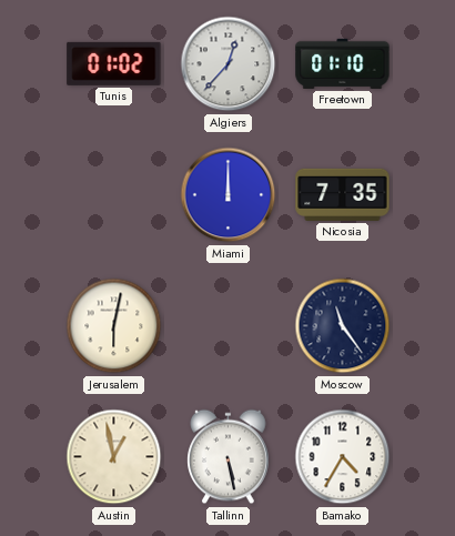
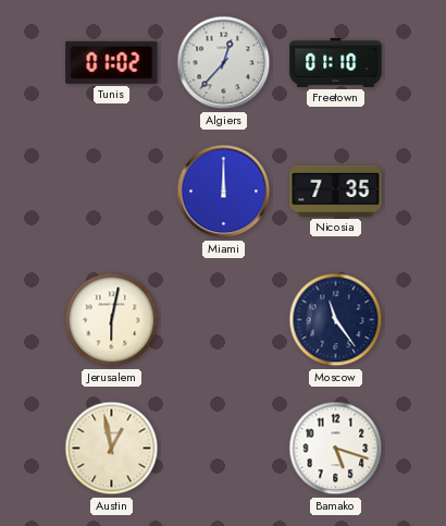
Tallinn: 5:28 -> none
Bamako: 4:35 -> 5:18
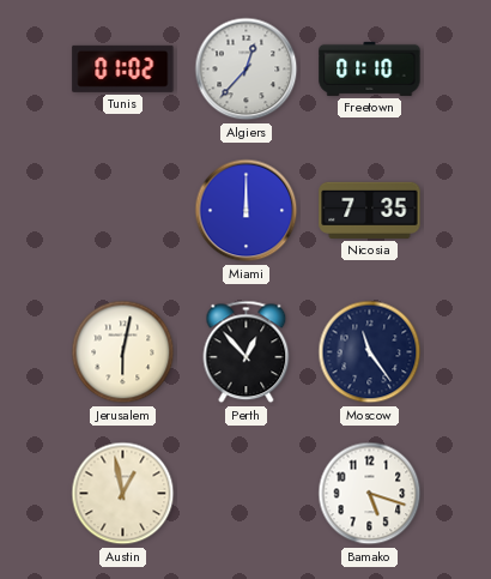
Perth: none -> 12:53
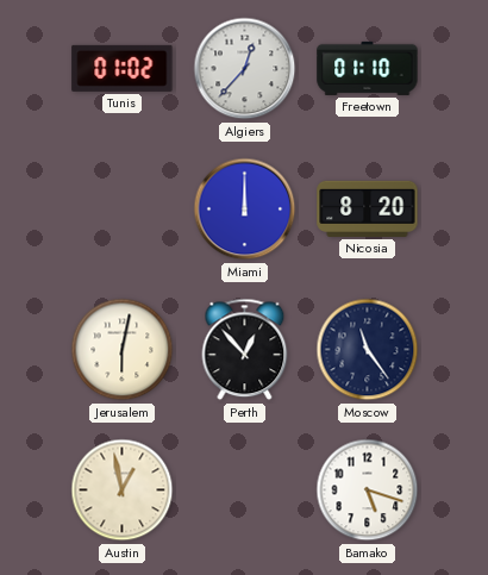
Nicosia: 7:35 -> 8:20
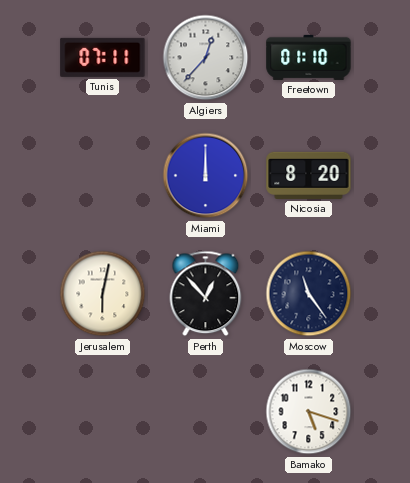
Tunis: 01:02 -> 07:11
Austin: 12:58 -> none
